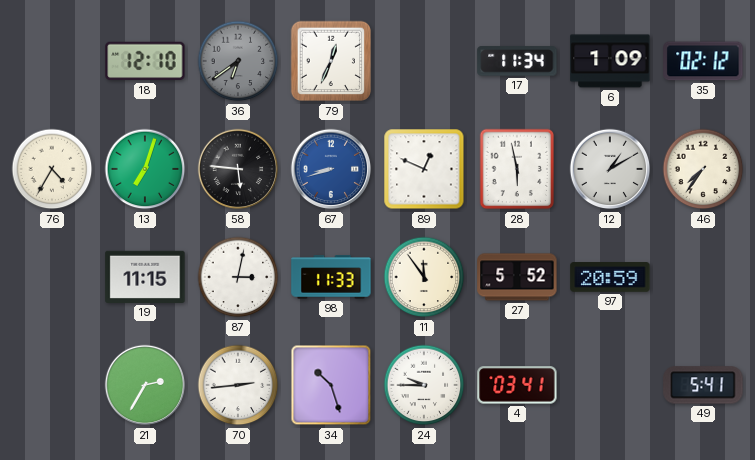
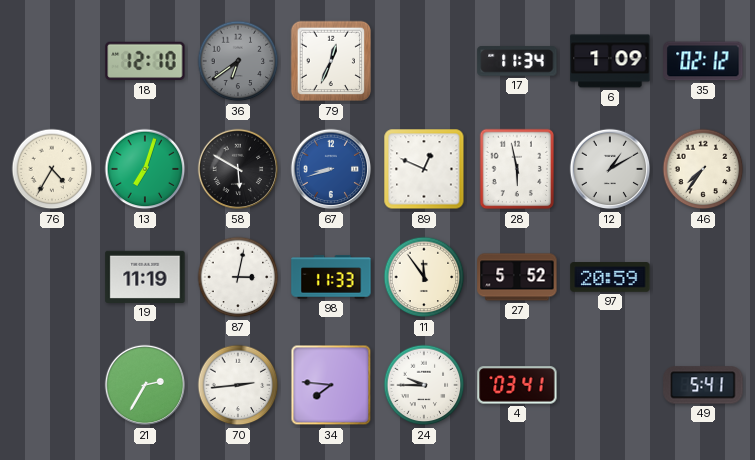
58: 5:46 -> 5:50
19: 11:15 -> 11:19
34: 10:27 -> 7:46
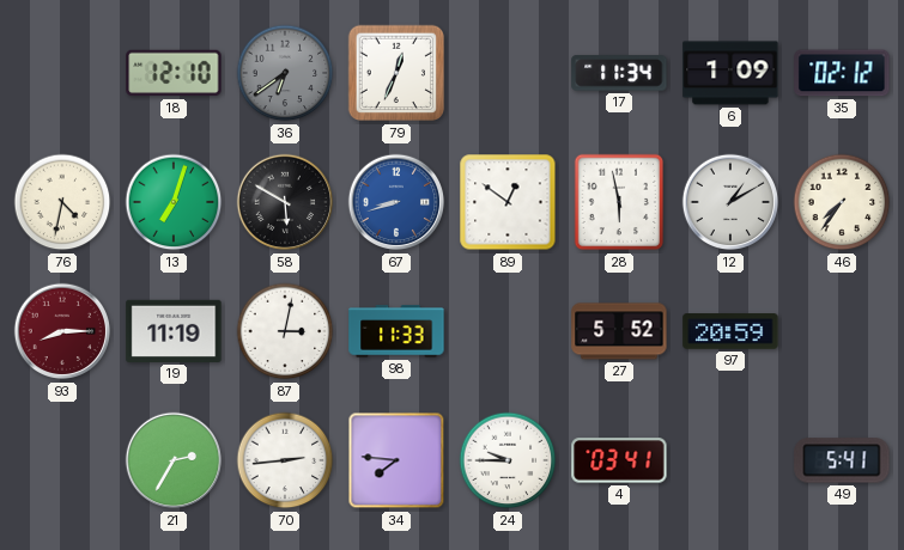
76: 4:35 -> 4:32
89: 12:49 -> 12:51
93: none -> 8:15
11: 11:54 -> none
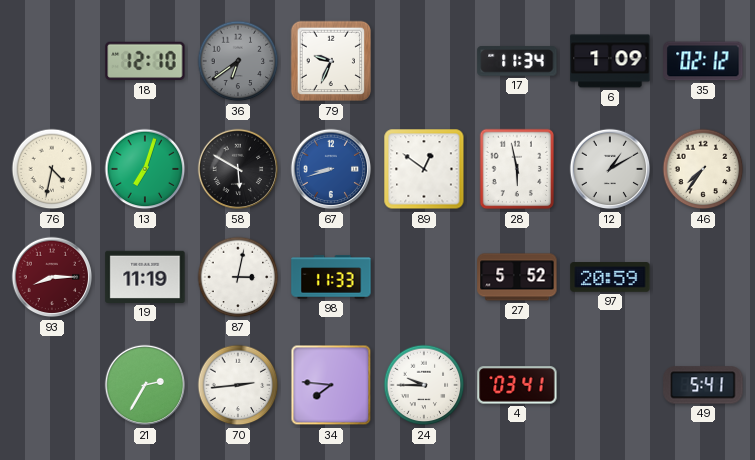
79: 12:34 -> 9:34
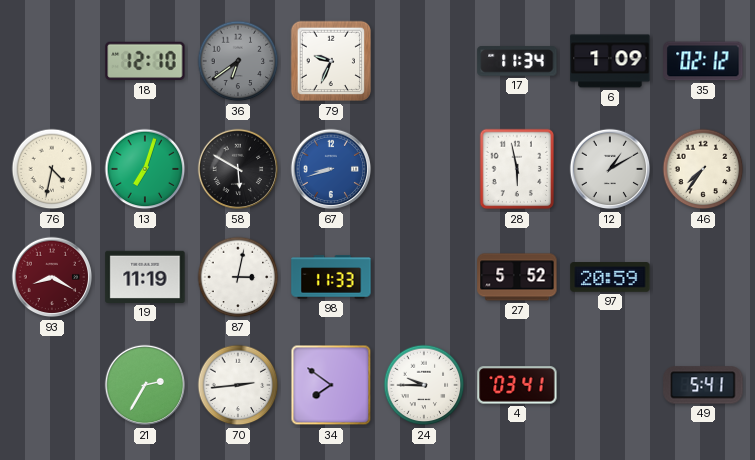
89: 12:51 -> none
93: 8:15 -> 8:20
34: 7:46 -> 7:51
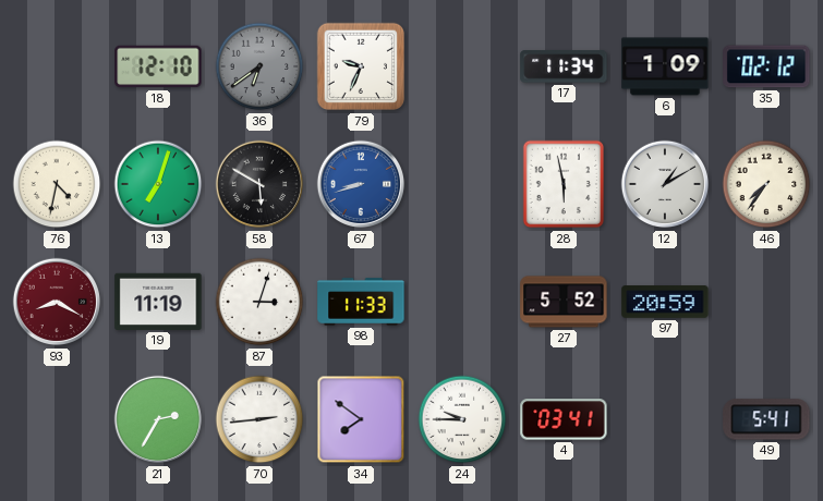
87: 3:02 -> 3:03
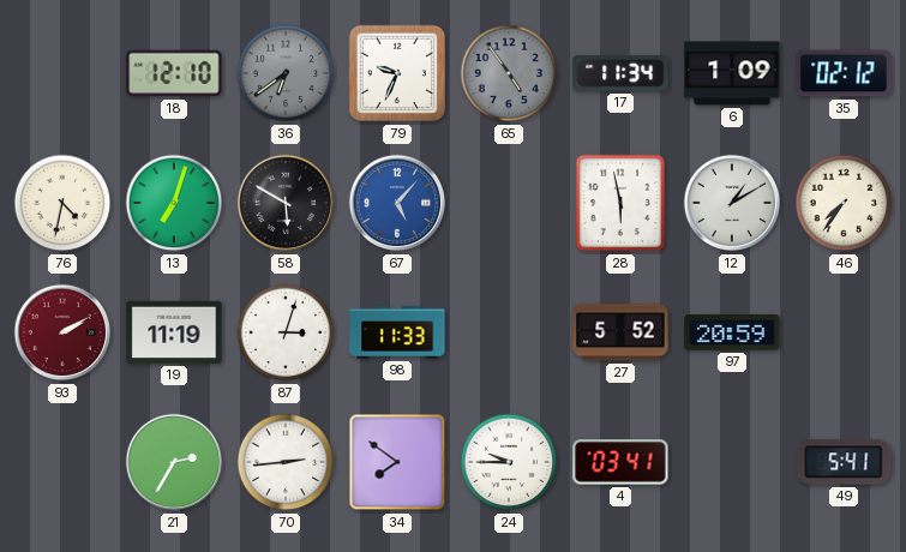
65: none -> 4:54
67: 8:42 -> 5:07
93: 8:20 -> 2:10
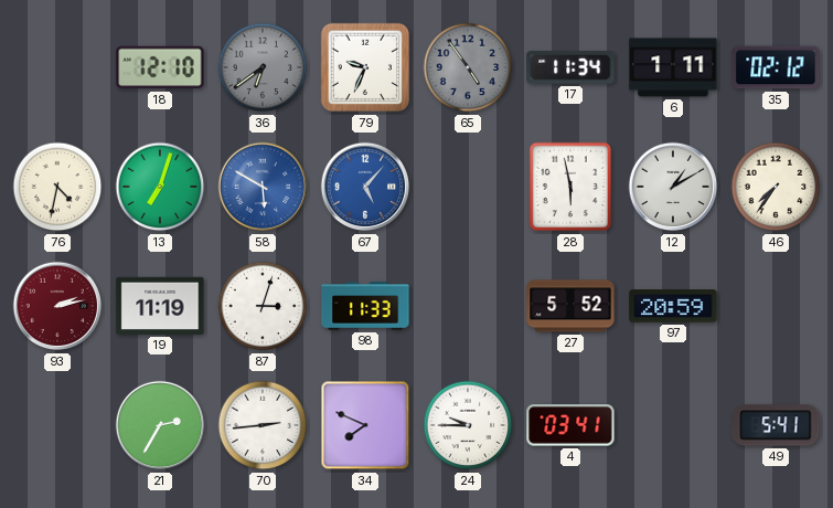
6: 1:09 -> 1:11
58 dial: black -> blue
93: 2:10 -> 2:13
34: 7:51 -> 7:49
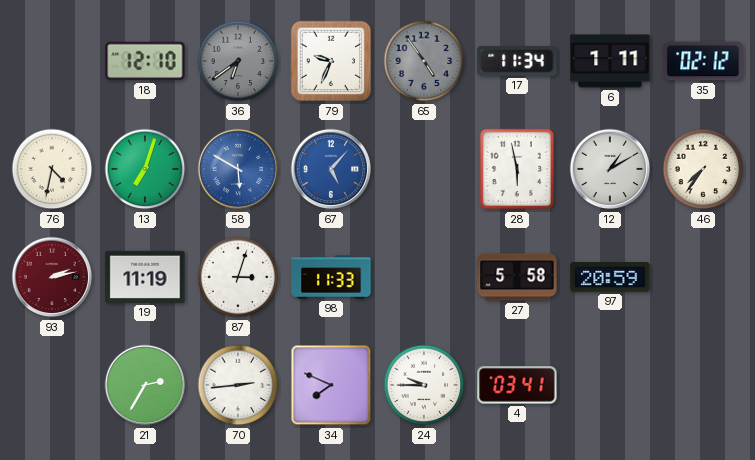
27: 5:52 -> 5:58
49: 5:41 -> none
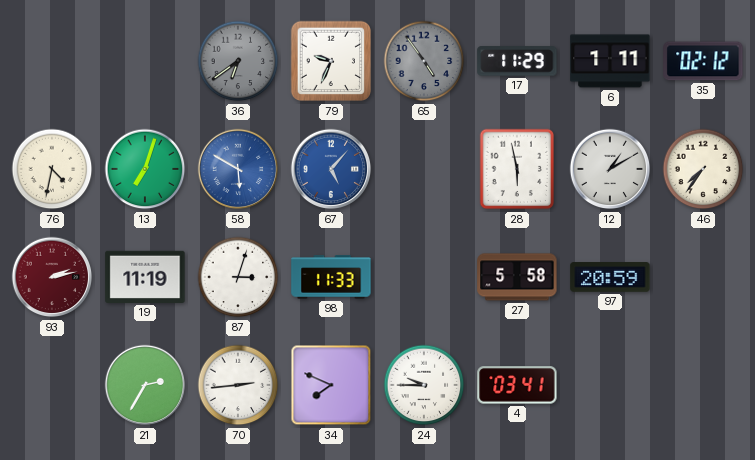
18: 12:10 -> none
17: 11:34 -> 11:29
